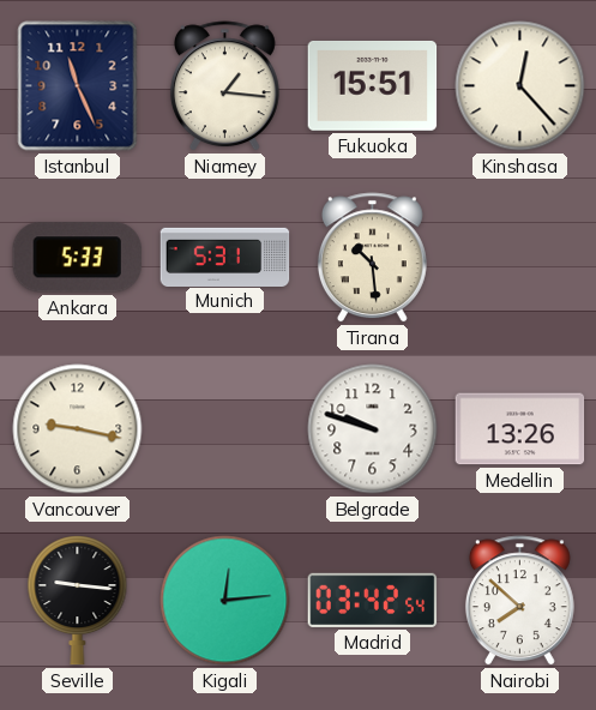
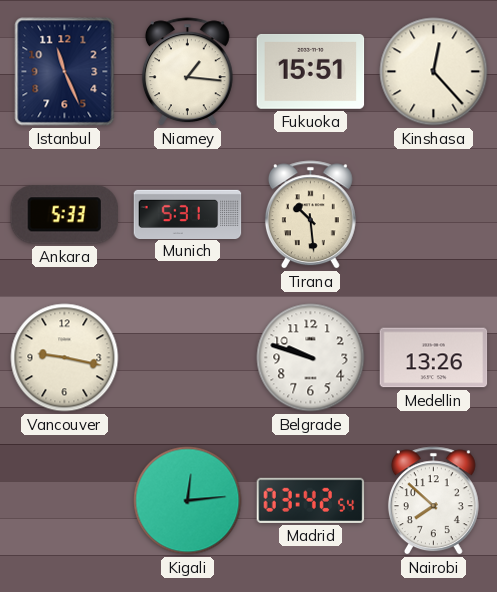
Seville: 9:16 -> none
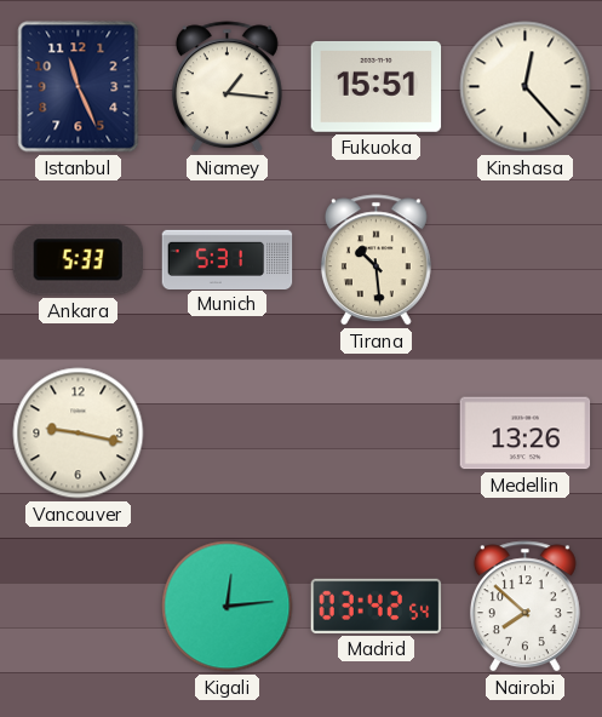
Belgrade: 9:48 -> none
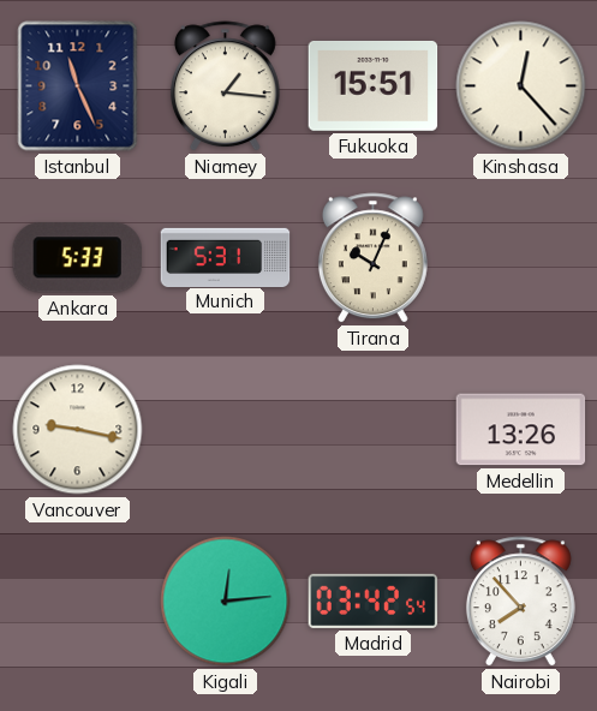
Tirana: 10:29 -> 10:04
Nairobi: 7:52 -> 7:53
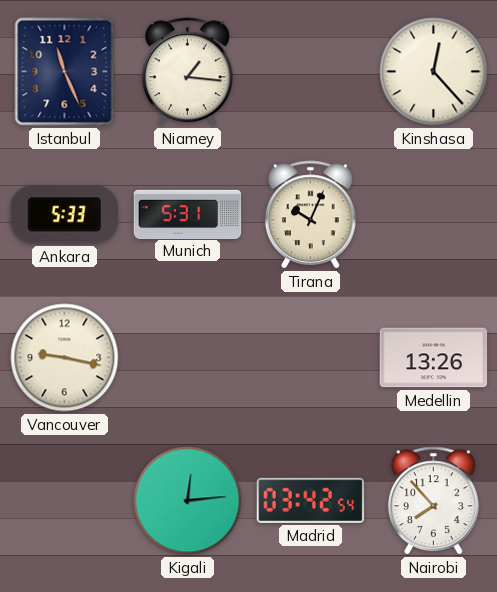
Fukuoka: 15:51 -> none
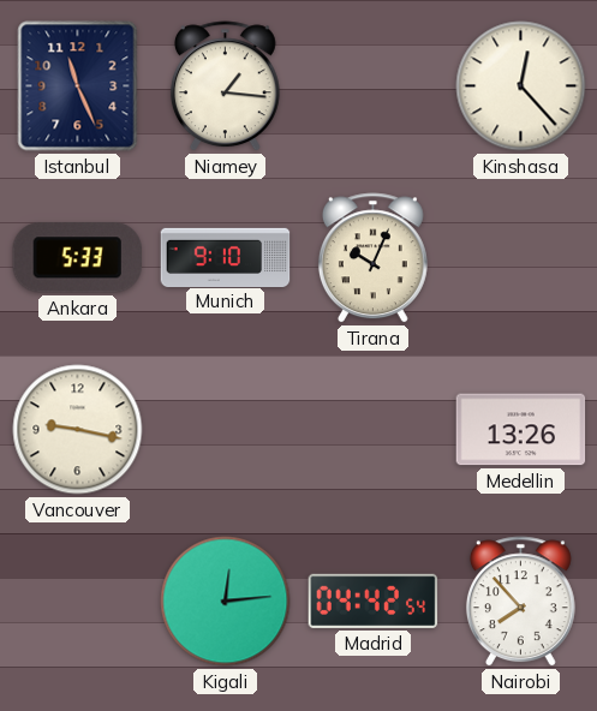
Munich: 5:31 -> 9:10
Madrid: 03:42 -> 04:42
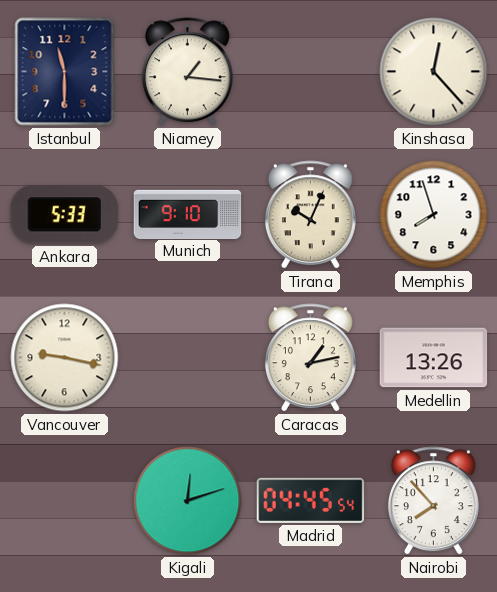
Istanbul: 11:26 -> 11:30
Memphis: none -> 7:57
Caracas: none -> 1:13
Kigali: 12:14 -> 12:12
Madrid: 04:42 -> 04:45
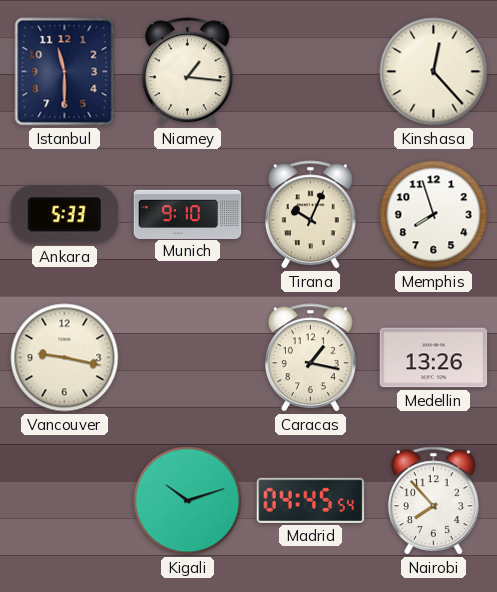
Caracas: 1:13 -> 1:17
Kigali: 12:12 -> 10:12
